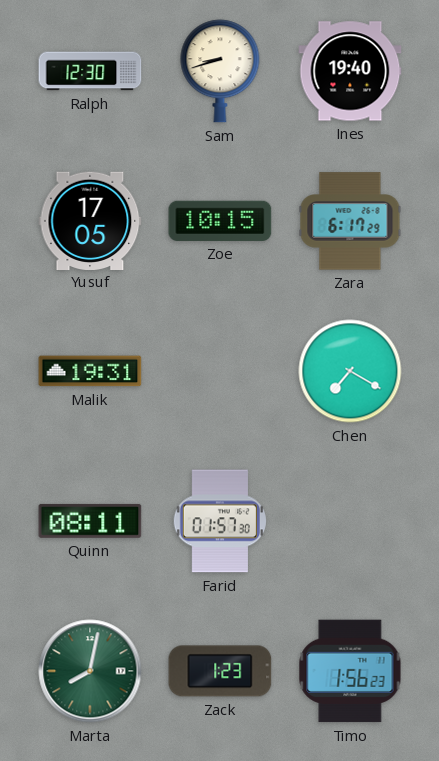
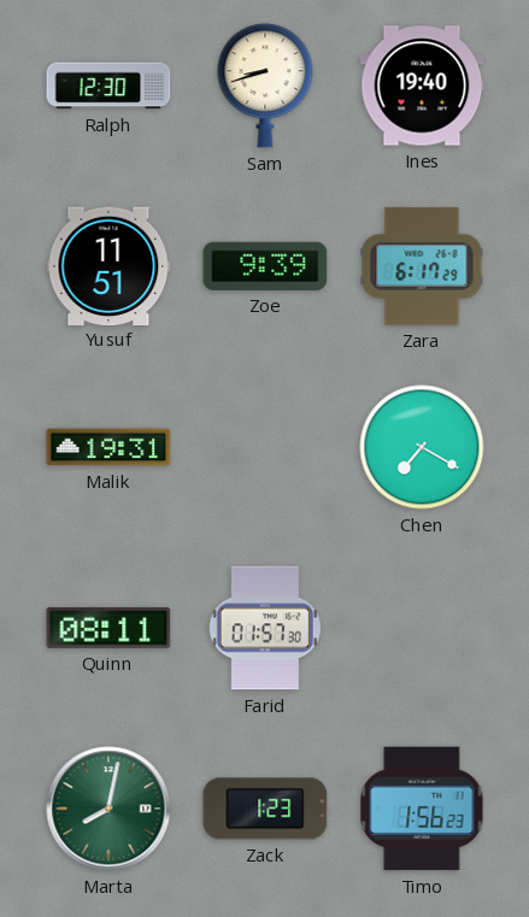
Yusuf: 17:05 -> 11:51
Zoe: 10:15 -> 9:39
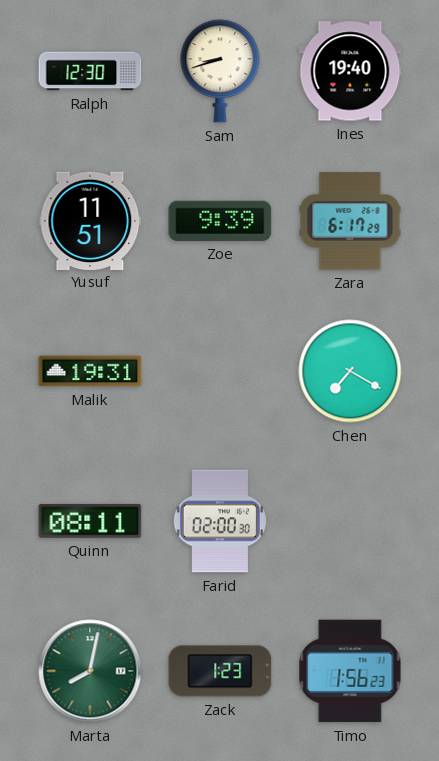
Farid: 01:57 -> 02:00
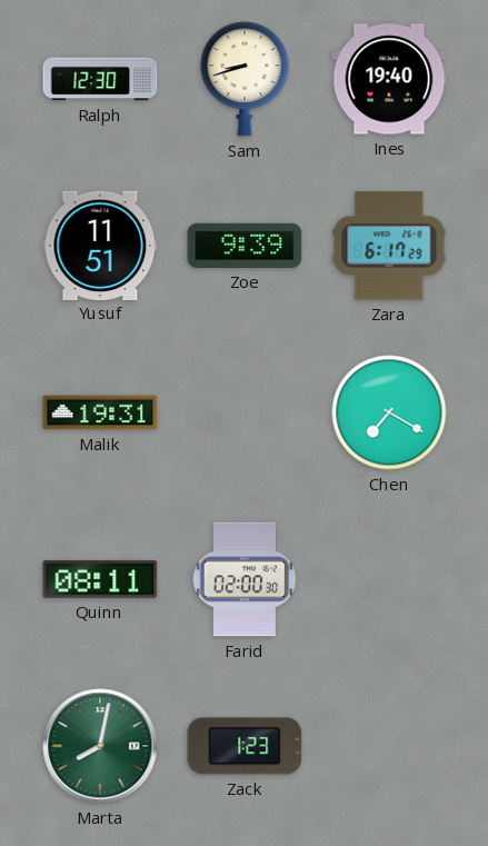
Timo: 1:56 -> none
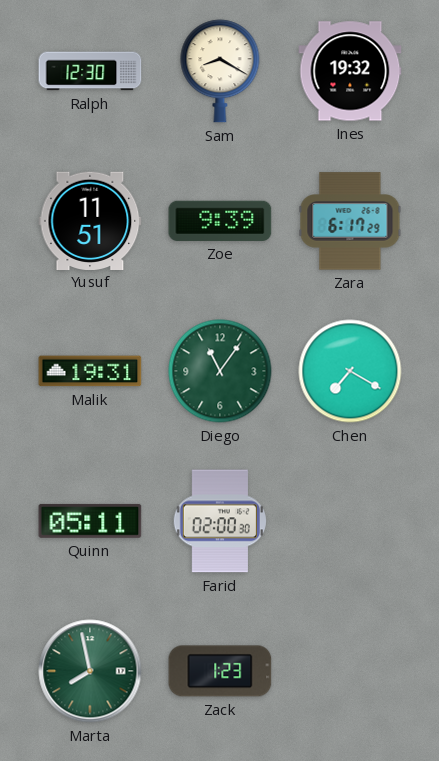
Sam: 8:42 -> 8:20
Ines: 19:40 -> 19:32
Diego: none -> 11:06
Quinn: 08:11 -> 05:11
Marta: 8:02 -> 7:58
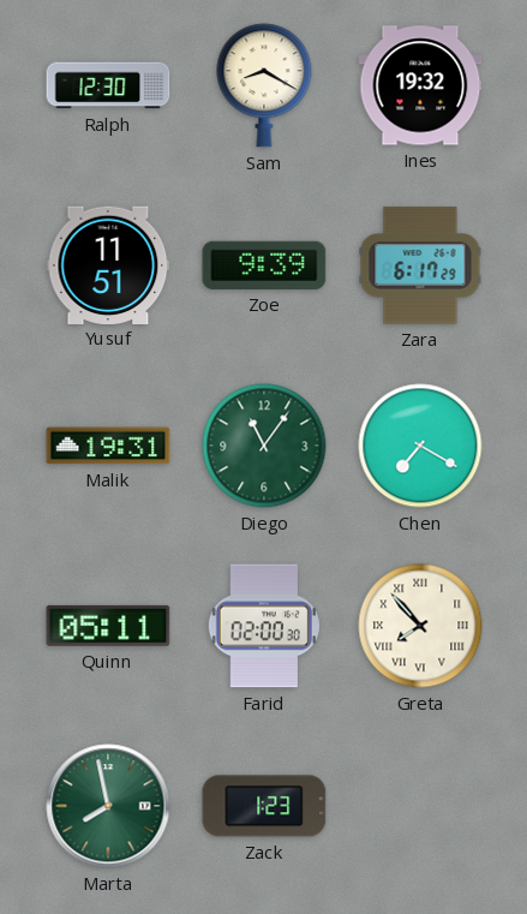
Greta: none -> 7:53
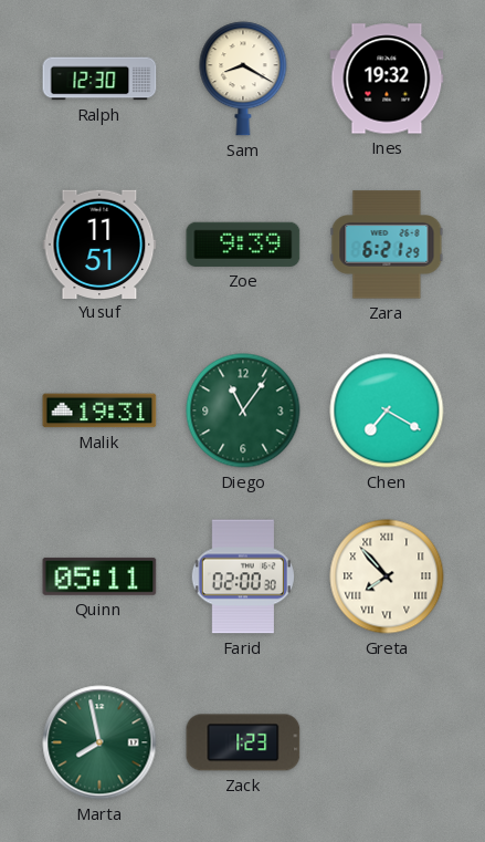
Zara: 6:17 -> 6:21
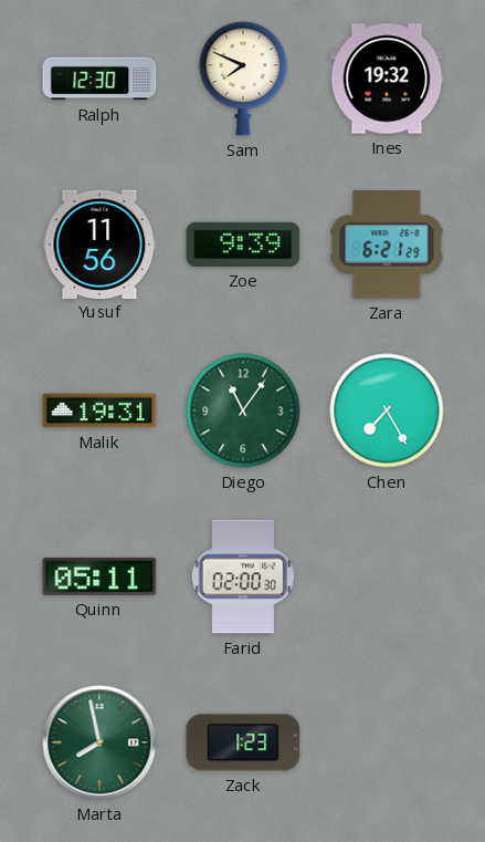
Sam: 8:20 -> 7:49
Yusuf: 11:51 -> 11:56
Chen: 7:20 -> 7:25
Greta: 7:53 -> none
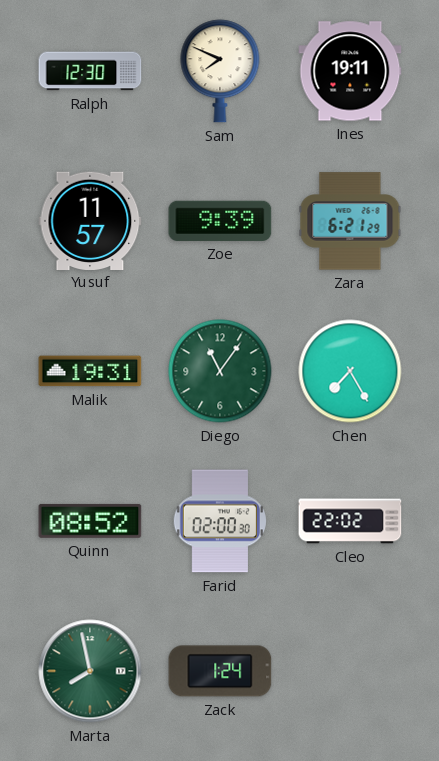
Ines: 19:32 -> 19:11
Yusuf: 11:56 -> 11:57
Quinn: 05:11 -> 08:52
Cleo: none -> 22:02
Zack: 1:23 -> 1:24
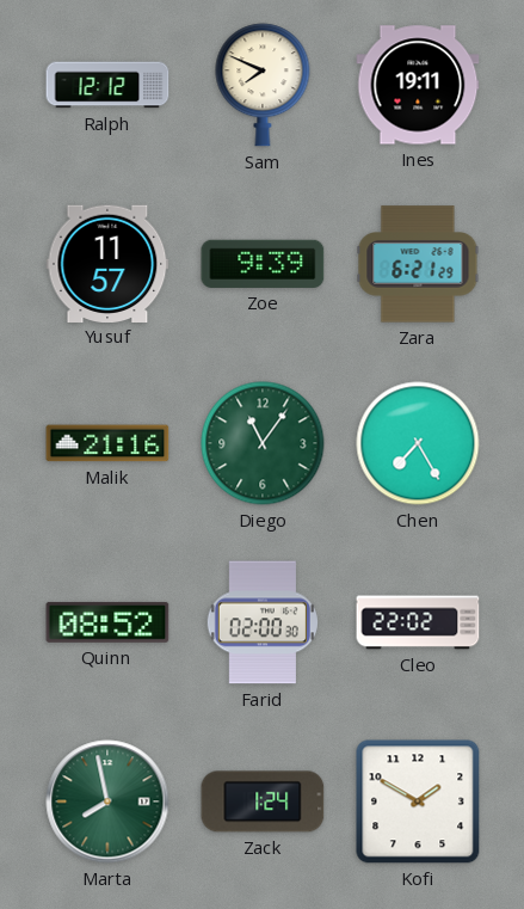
Ralph: 12:30 -> 12:12
Malik: 19:31 -> 21:16
Kofi: none -> 1:50
